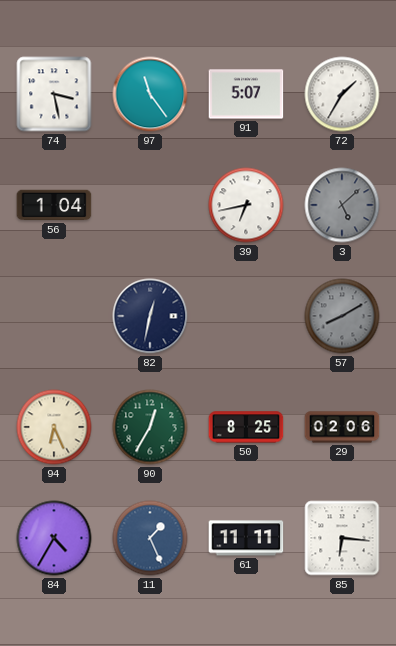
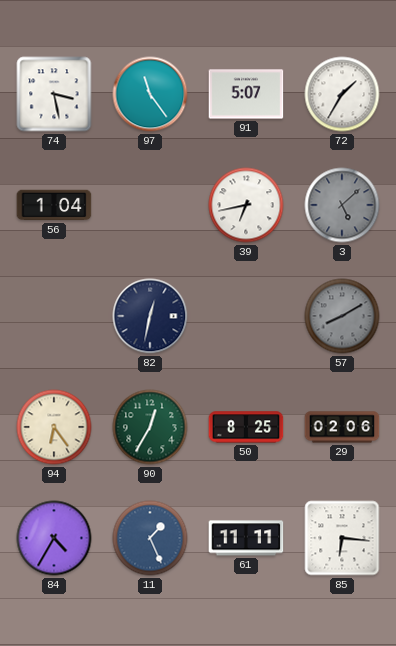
94: 6:26 -> 6:24
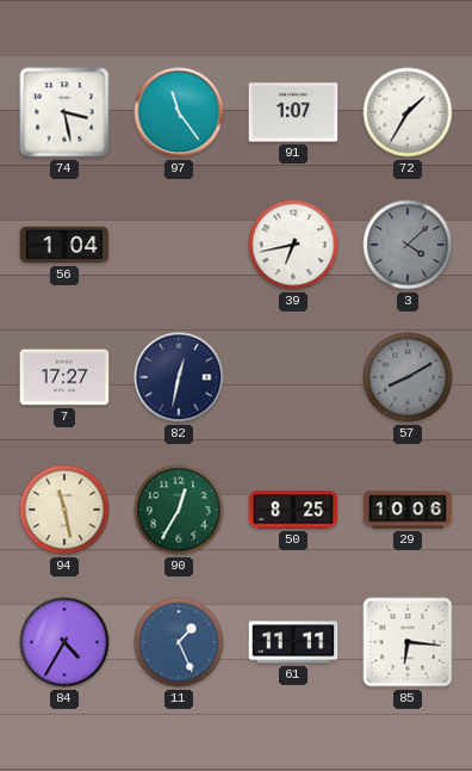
91: 5:07 -> 1:07
3: 5:08 -> 4:08
7: none -> 17:27
94: 6:24 -> 11:28
29: 02:06 -> 10:06
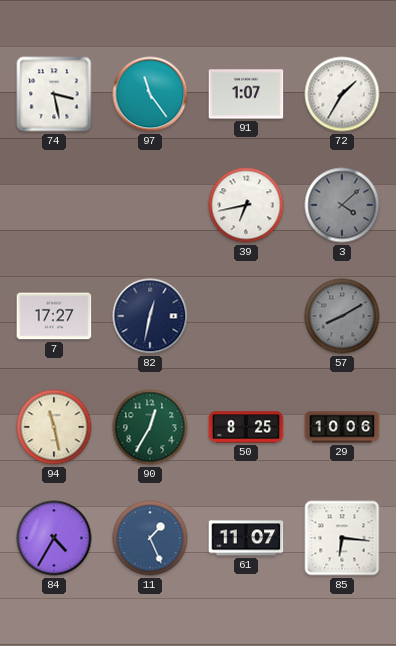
56: 1:04 -> none
61: 11:11 -> 11:07
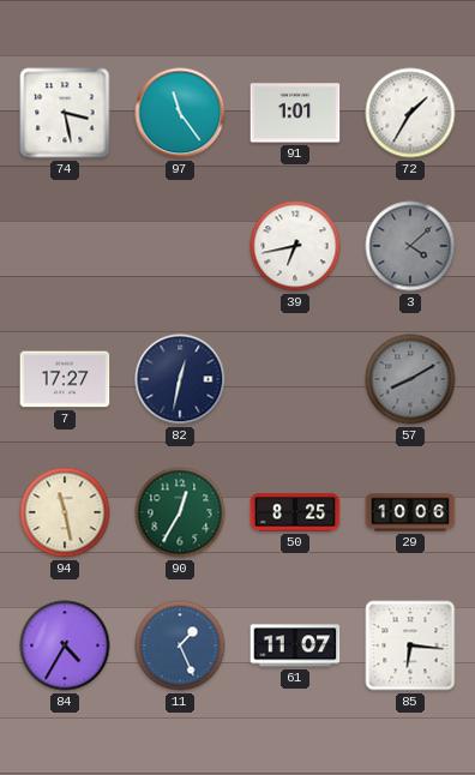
91: 1:07 -> 1:01
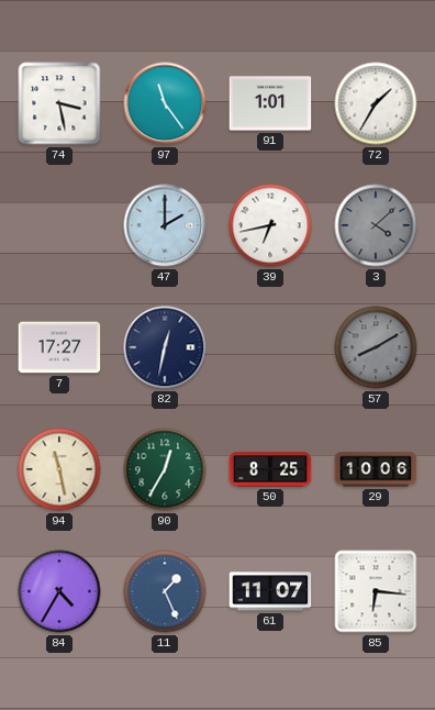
47: none -> 2:00
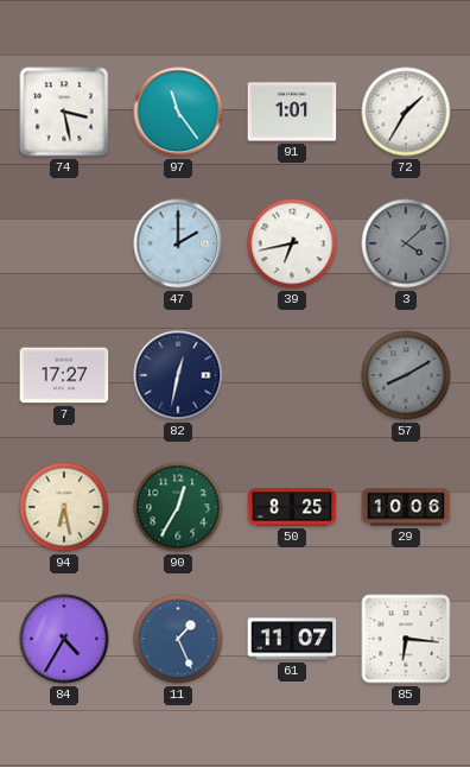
94: 11:28 -> 6:28
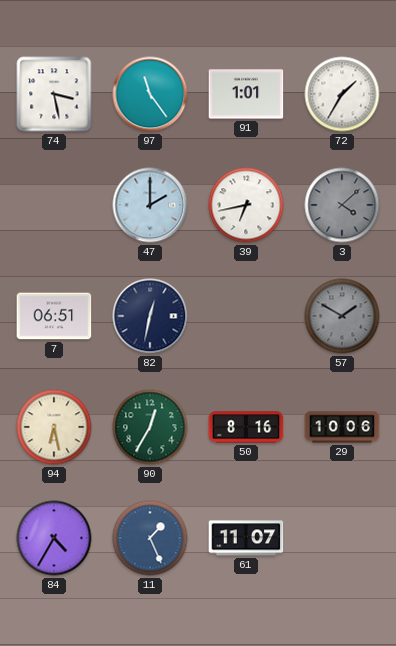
7: 17:27 -> 06:51
57: 8:10 -> 1:50
50: 8:25 -> 8:16
85: 6:16 -> none
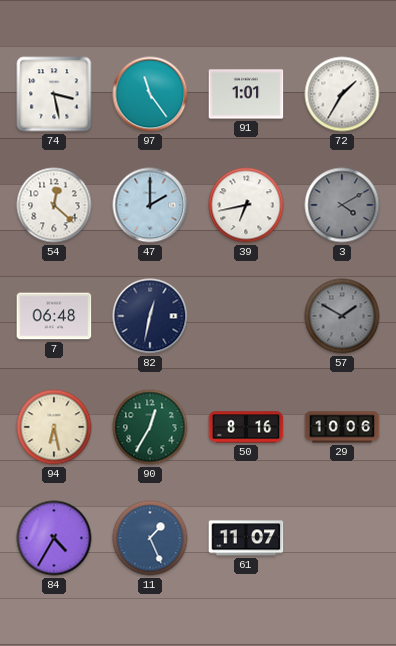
54: none -> 12:22
3: 4:08 -> 4:10
7: 06:51 -> 06:48
